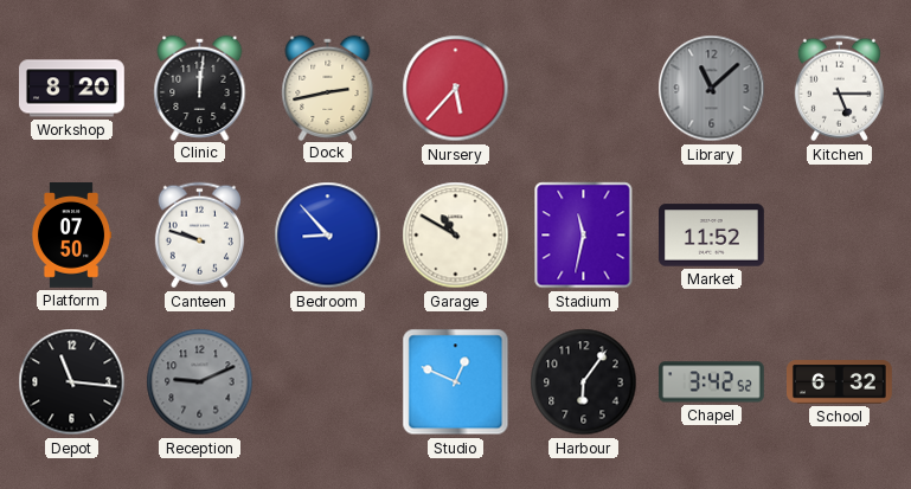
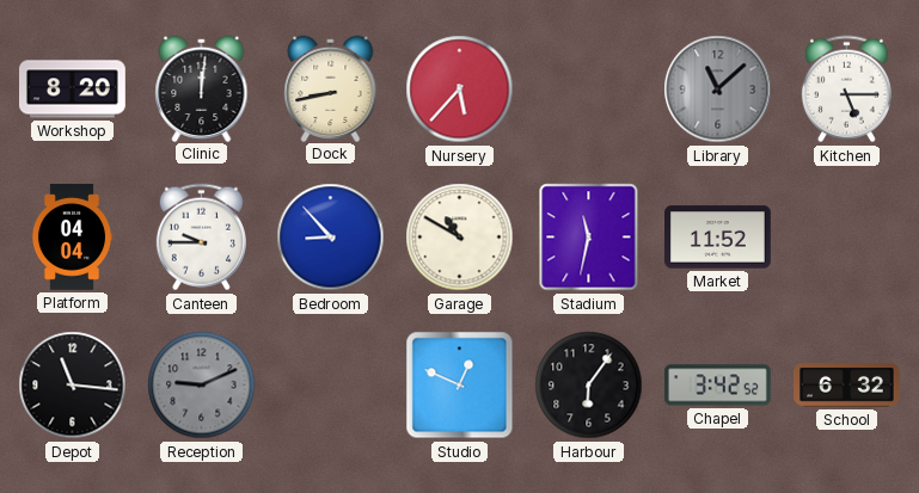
Dock: 2:43 -> 8:43
Platform: 07:50 -> 04:04
Canteen: 9:48 -> 9:45
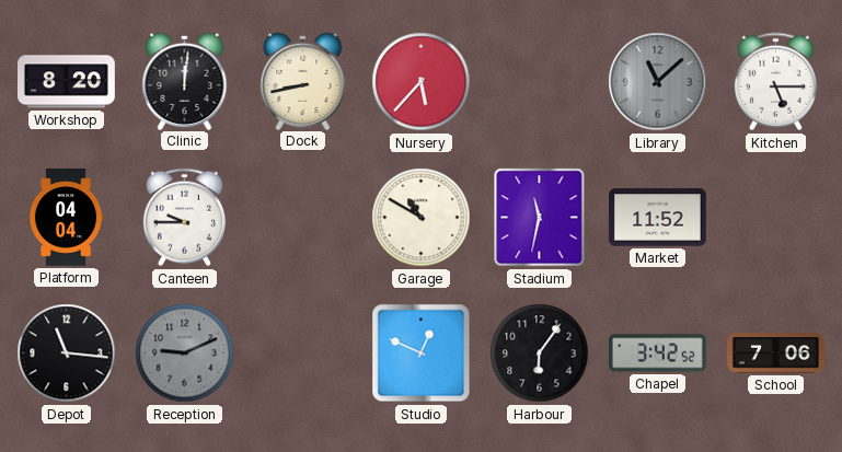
Bedroom: 8:53 -> none
School: 6:32 -> 7:06
